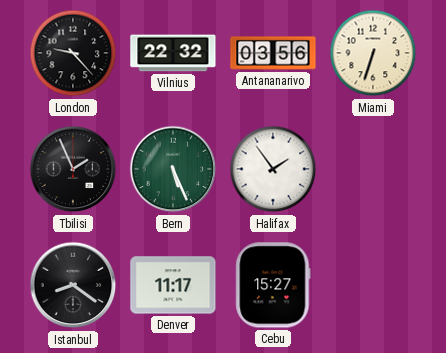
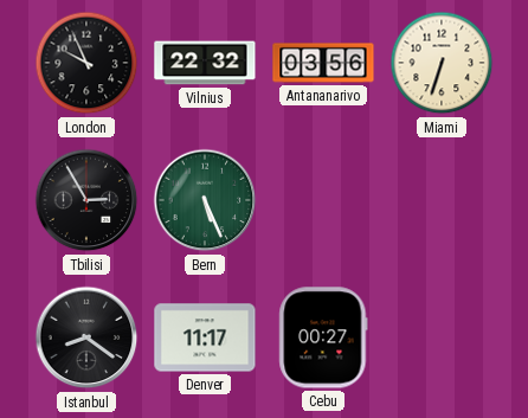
London: 9:23 -> 9:56
Tbilisi: 1:56 -> 2:55
Halifax: 1:54 -> none
Cebu: 15:27 -> 00:27
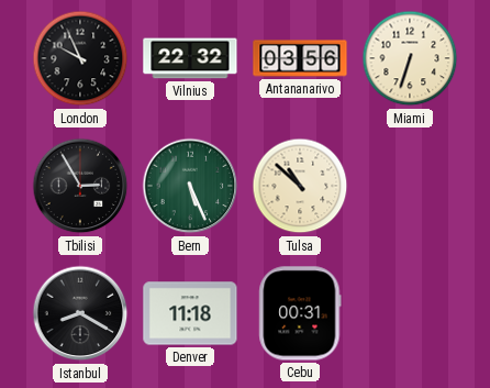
Tulsa: none -> 10:52
Istanbul: 8:21 -> 8:20
Denver: 11:17 -> 11:18
Cebu: 00:27 -> 00:31
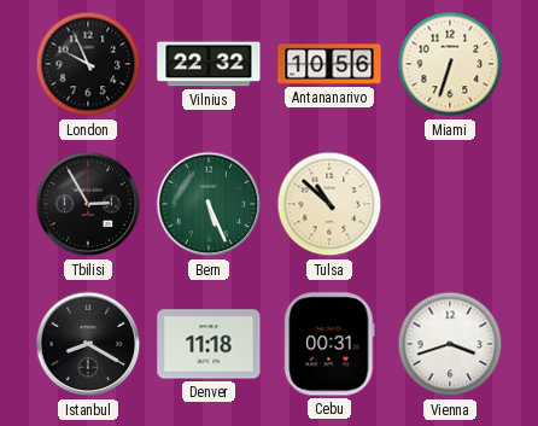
Antananarivo: 03:56 -> 10:56
Vienna: none -> 3:42
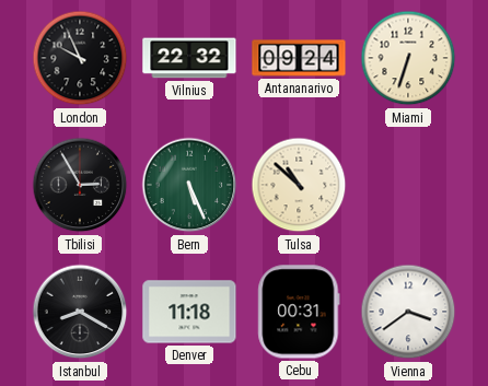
Antananarivo: 10:56 -> 09:24
Vienna: 3:42 -> 3:39
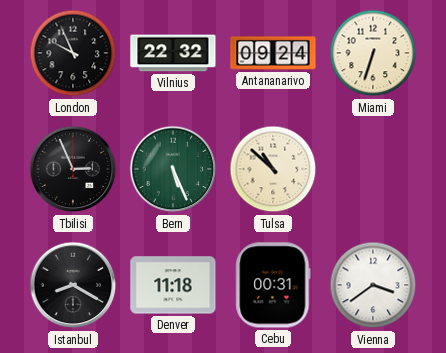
Tbilisi: 2:55 -> 2:56
